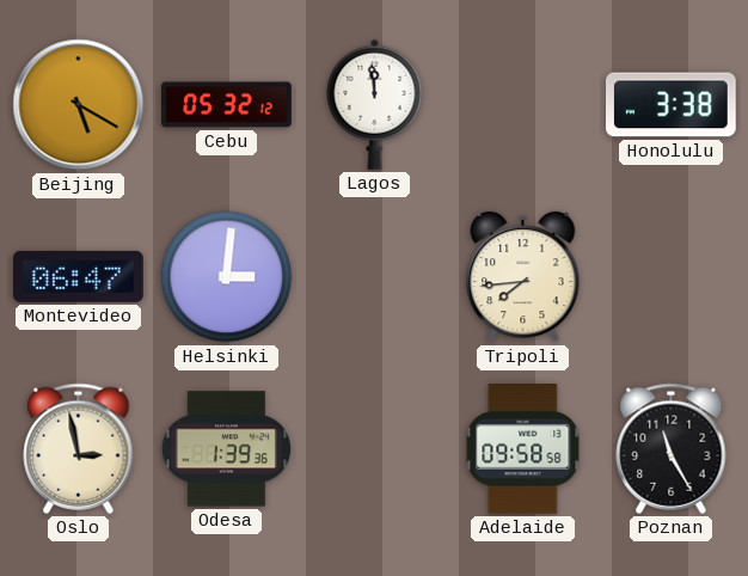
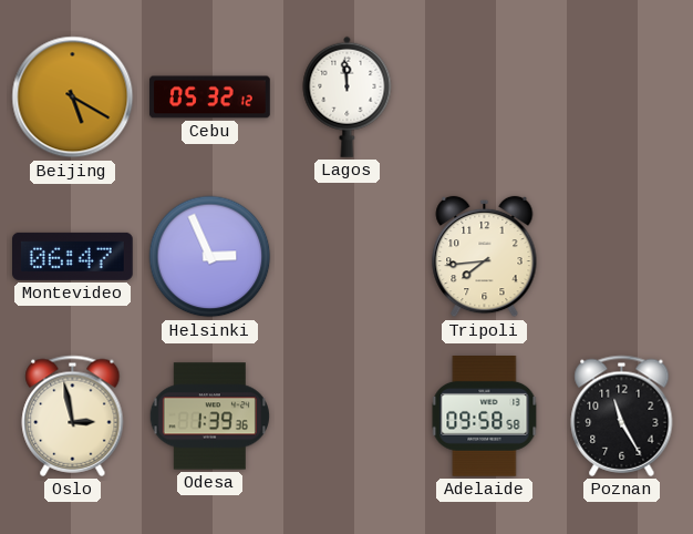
Honolulu: 3:38 -> none
Helsinki: 3:01 -> 2:56
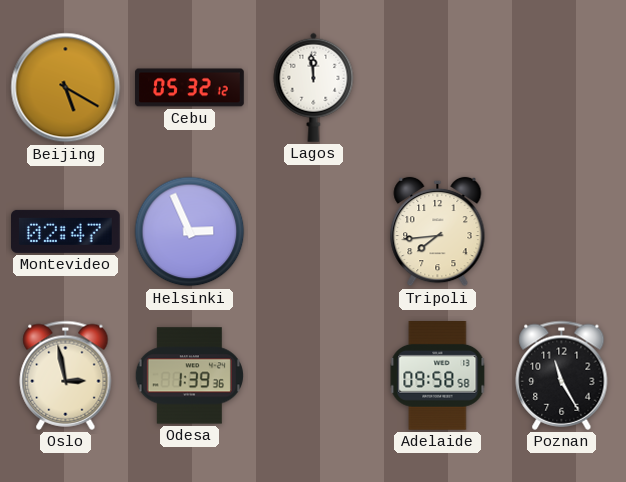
Montevideo: 06:47 -> 02:47
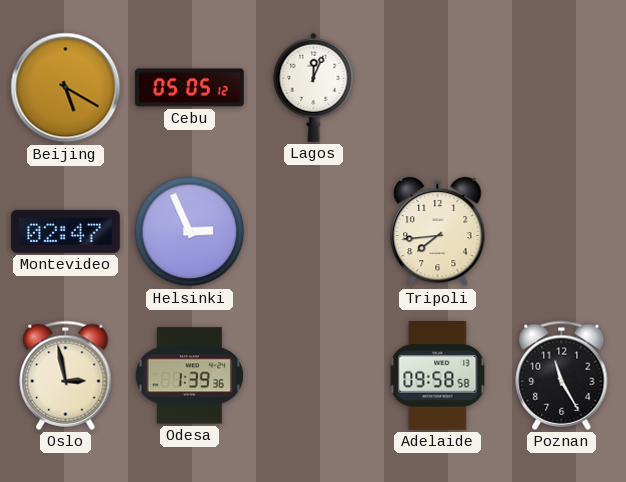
Cebu: 05:32 -> 05:05
Lagos: 11:59 -> 12:04
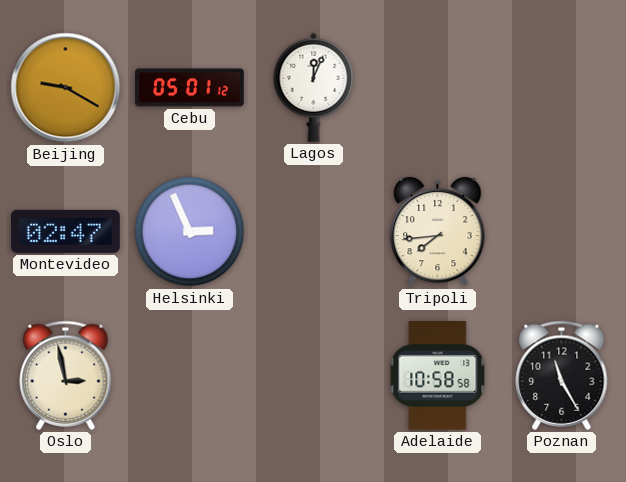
Beijing: 5:20 -> 9:20
Cebu: 05:05 -> 05:01
Odesa: 1:39 -> none
Adelaide: 09:58 -> 10:58
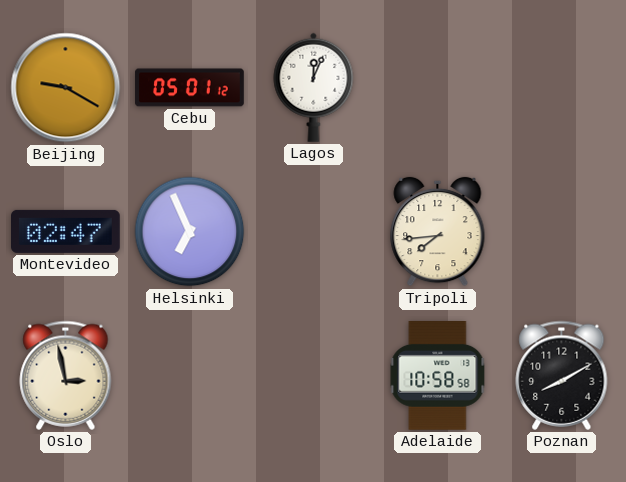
Helsinki: 2:56 -> 6:56
Poznan: 11:25 -> 8:10
